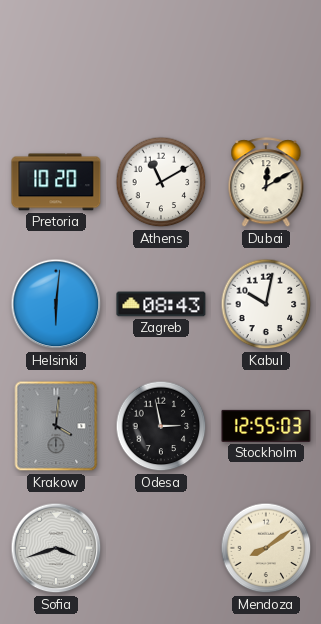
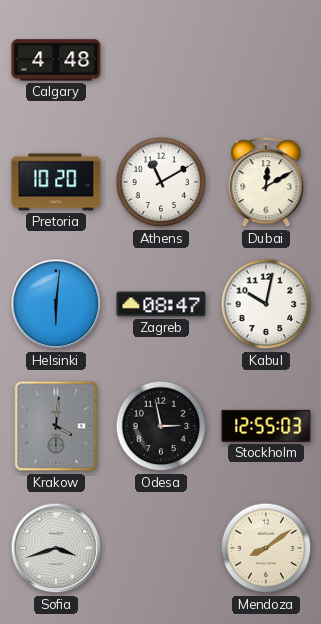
Calgary: none -> 4:48
Zagreb: 08:43 -> 08:47
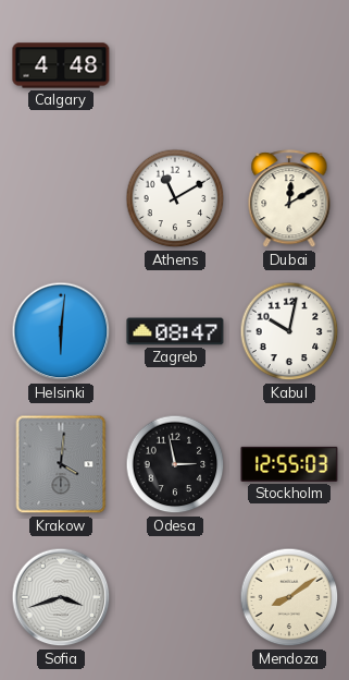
Pretoria: 10:20 -> none
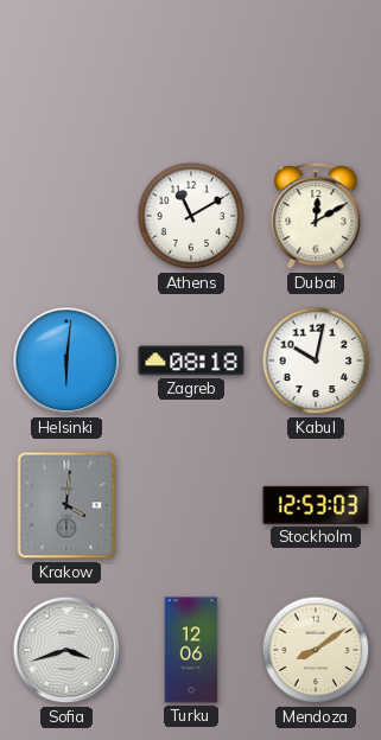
Calgary: 4:48 -> none
Zagreb: 08:47 -> 08:18
Odesa: 2:58 -> none
Stockholm: 12:55 -> 12:53
Turku: none -> 12:06
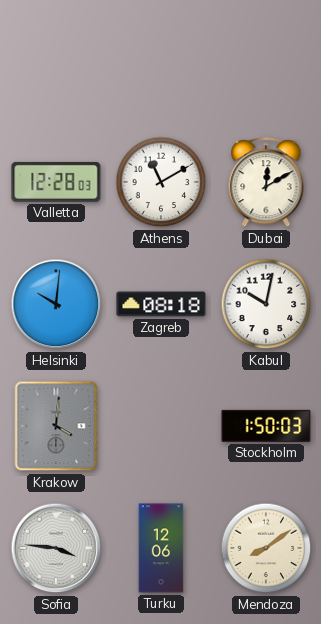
Valletta: none -> 12:28
Helsinki: 6:01 -> 10:01
Stockholm: 12:53 -> 1:50
Sofia: 3:42 -> 3:46
